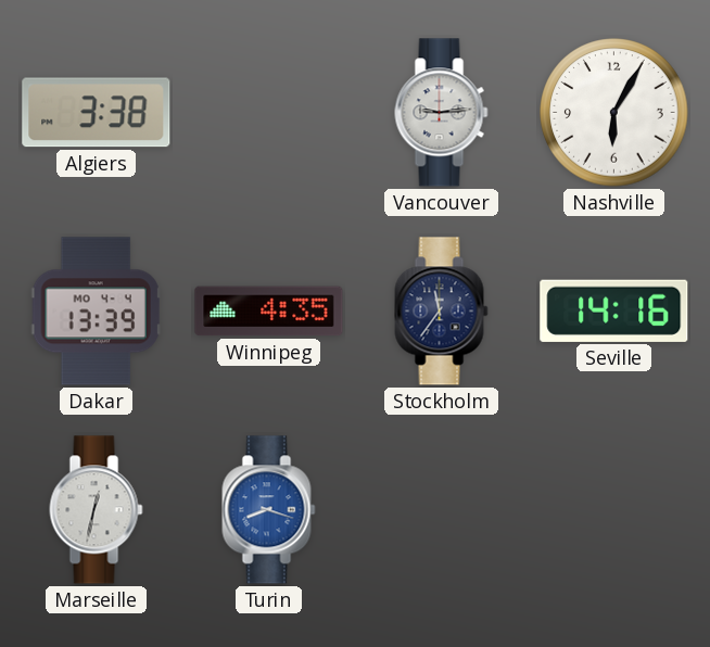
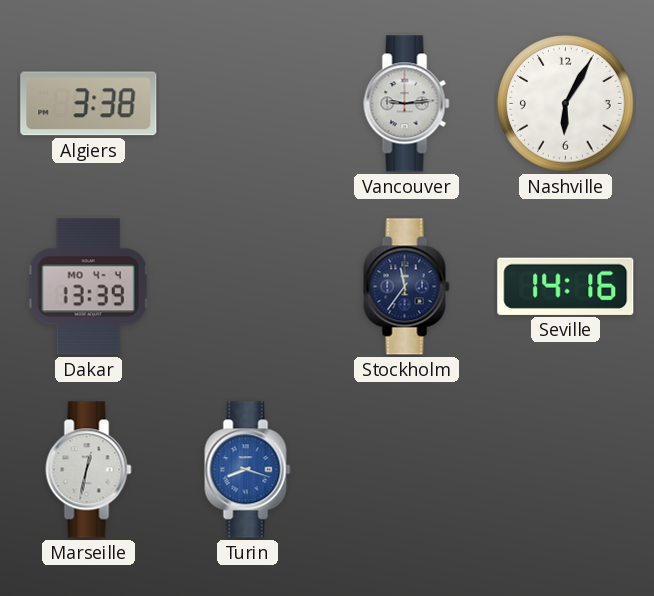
Winnipeg: 4:35 -> none
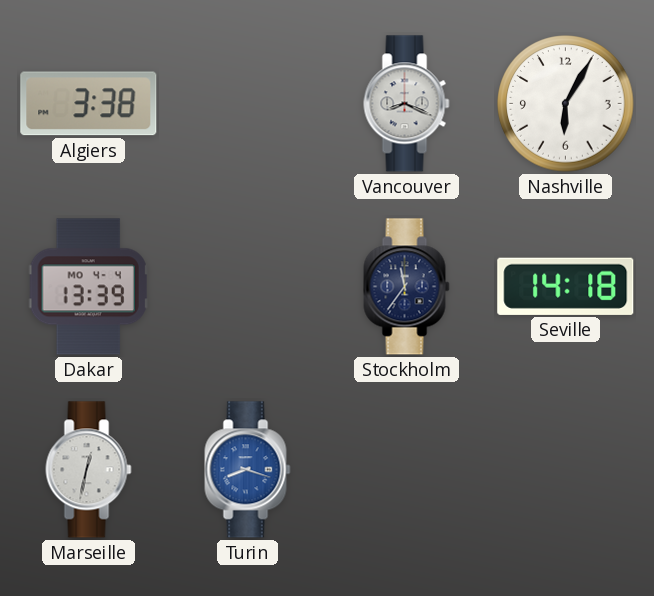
Vancouver: 9:14 -> 8:19
Seville: 14:16 -> 14:18
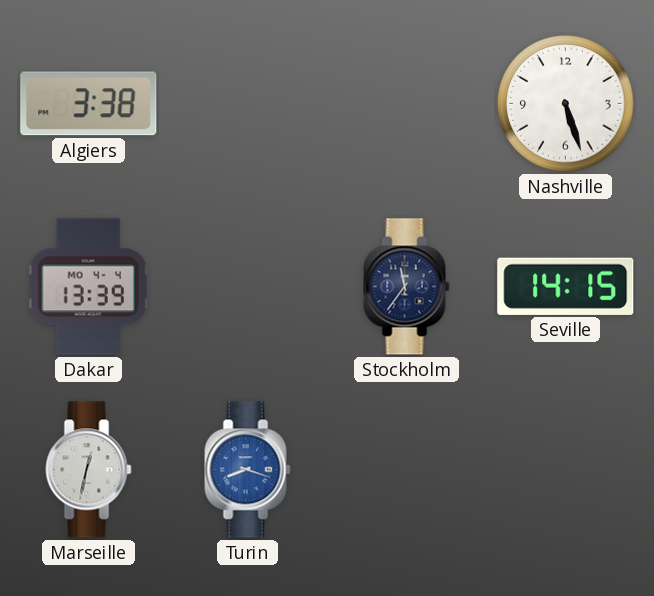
Vancouver: 8:19 -> none
Nashville: 6:05 -> 5:27
Seville: 14:18 -> 14:15
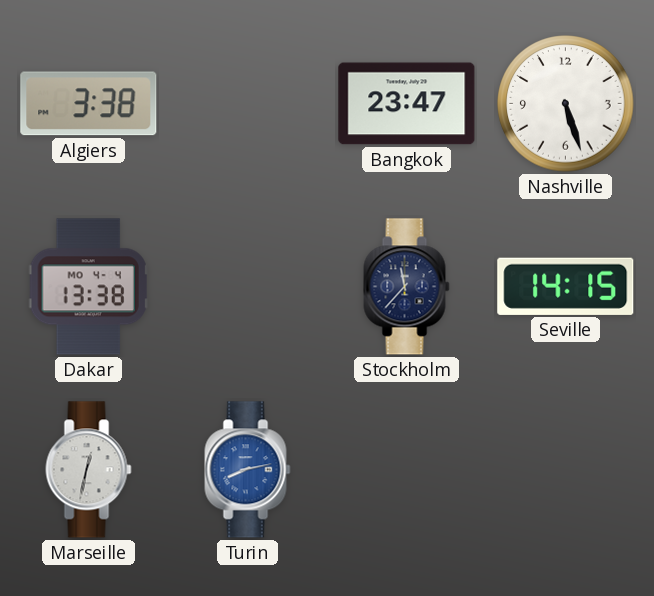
Bangkok: none -> 23:47
Dakar: 13:39 -> 13:38
Stockholm: 11:36 -> 11:37
Turin: 8:18 -> 8:13
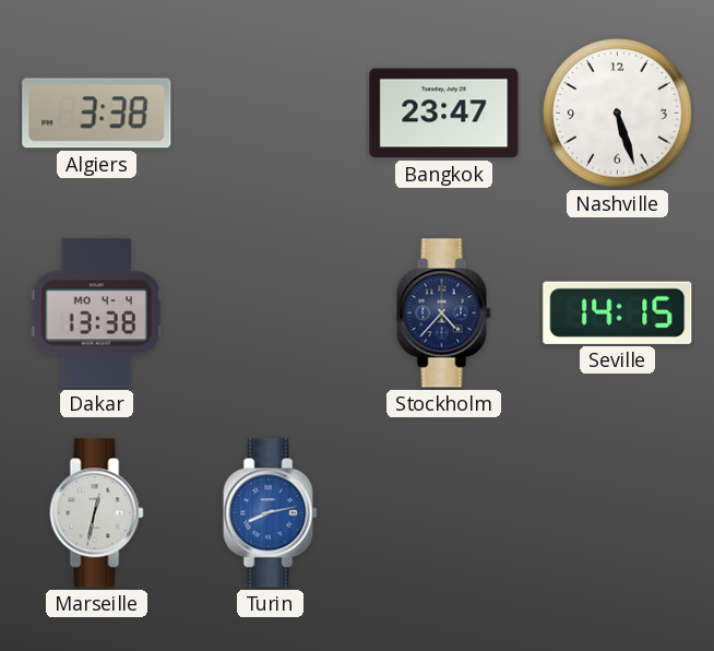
Stockholm: 11:37 -> 4:37
